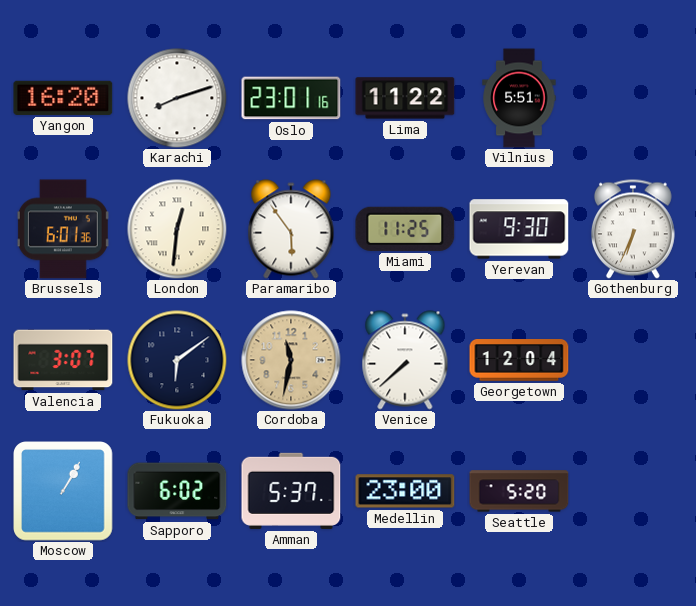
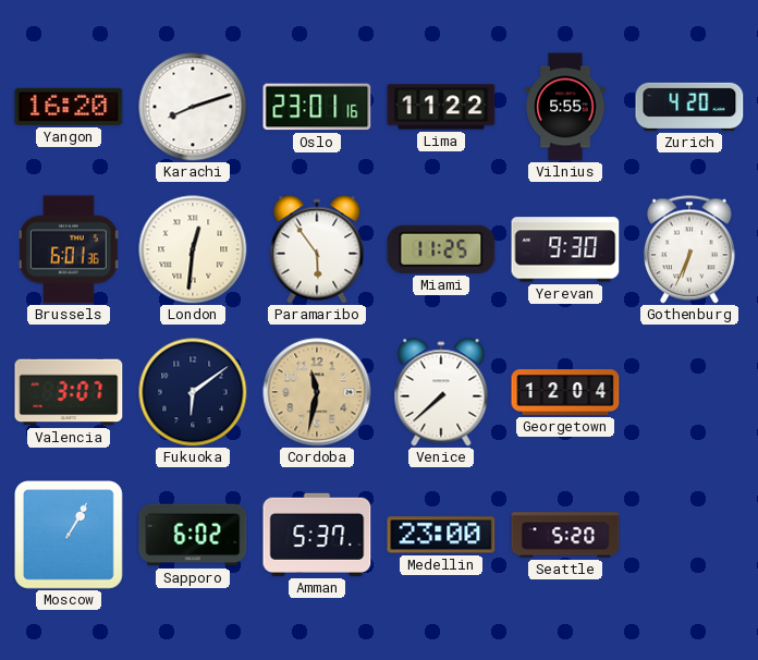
Vilnius: 5:51 -> 5:55
Zurich: none -> 4:20
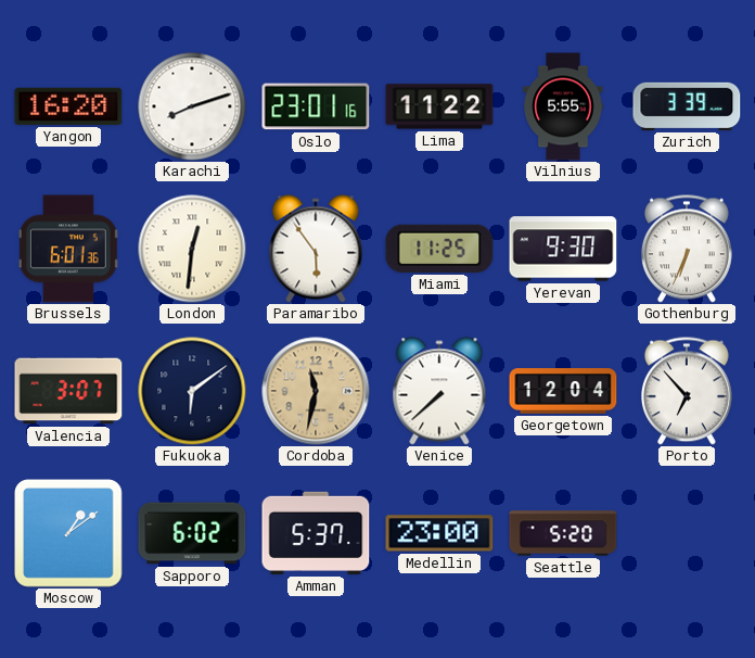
Zurich: 4:20 -> 3:39
Porto: none -> 6:53
Moscow: 1:05 -> 1:09
